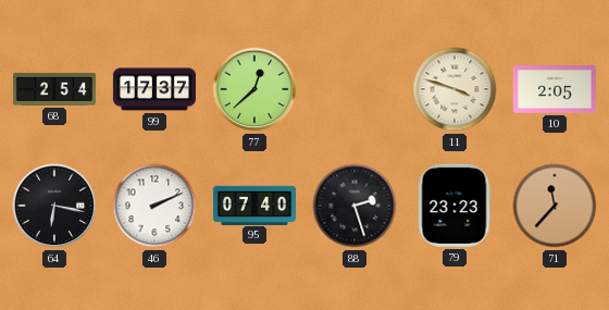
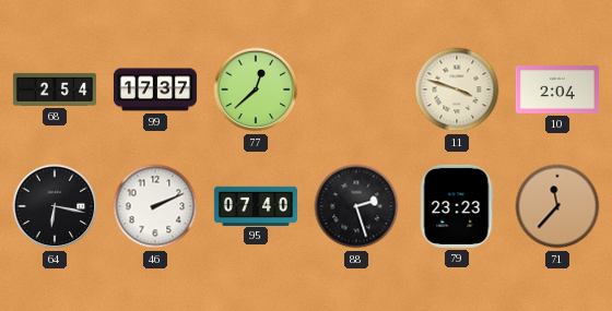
10: 2:05 -> 2:04
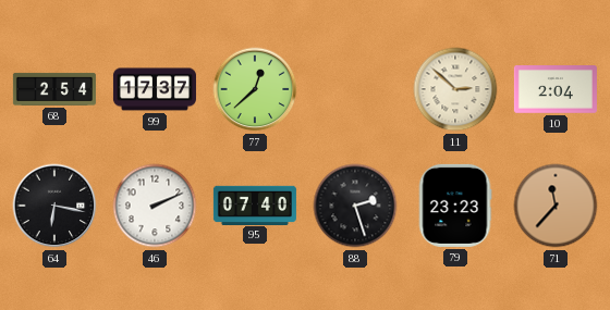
11: 3:48 -> 2:52
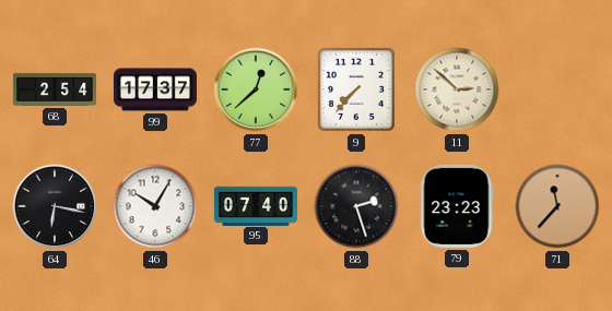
9: none -> 7:37
10: 2:04 -> none
46: 2:11 -> 10:05
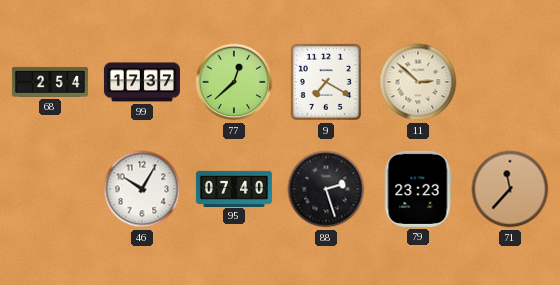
9: 7:37 -> 7:20
64: 6:17 -> none
